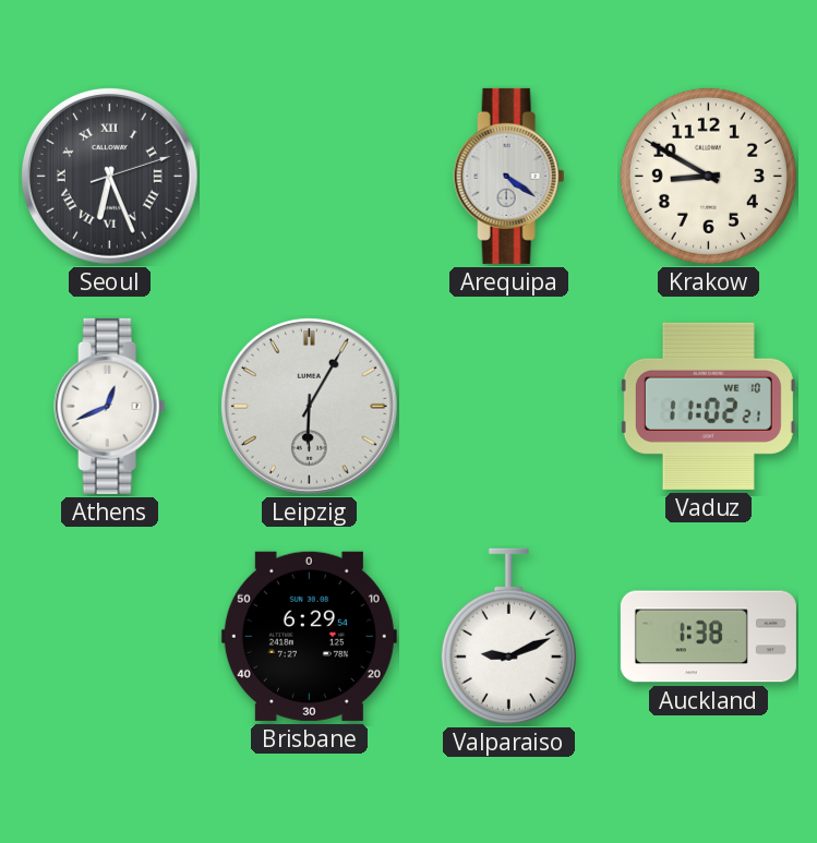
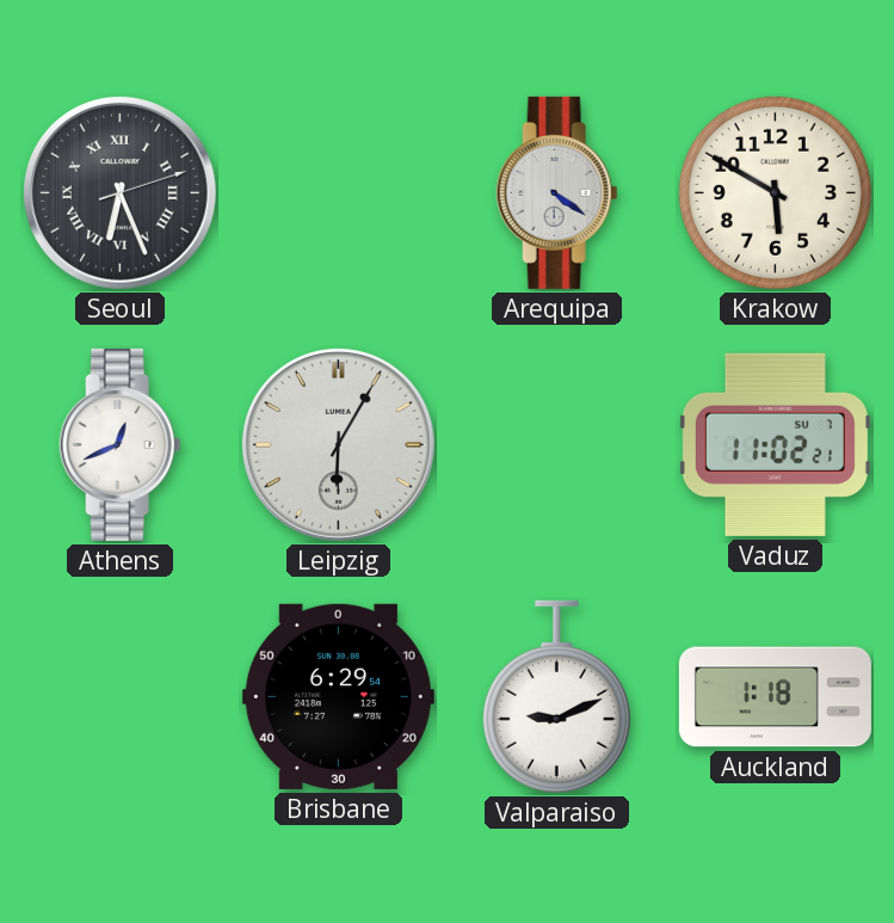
Krakow: 8:50 -> 5:50
Vaduz date: WE 10 -> SU 7
Auckland: 1:38 -> 1:18
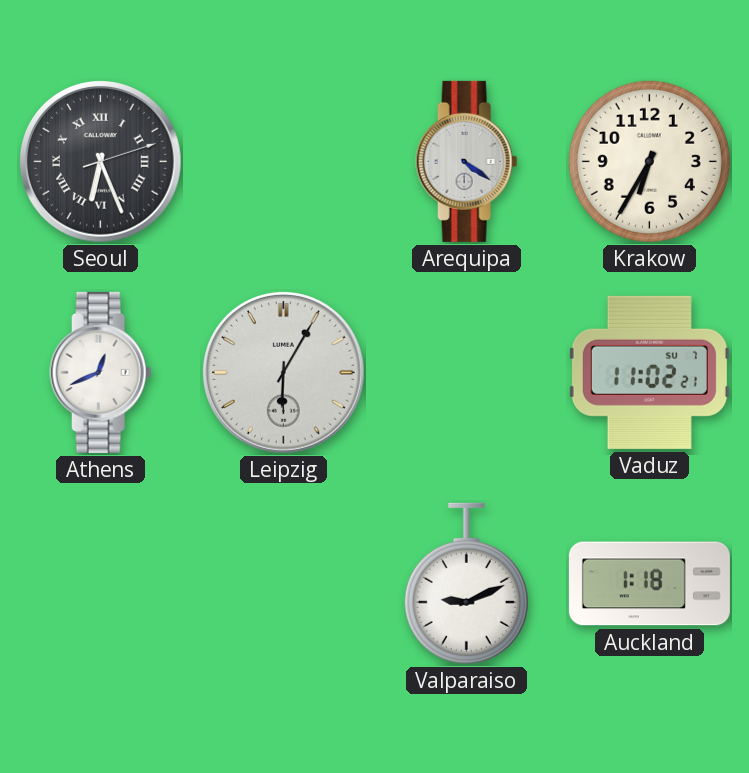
Krakow: 5:50 -> 6:35
Brisbane: 6:29 -> none
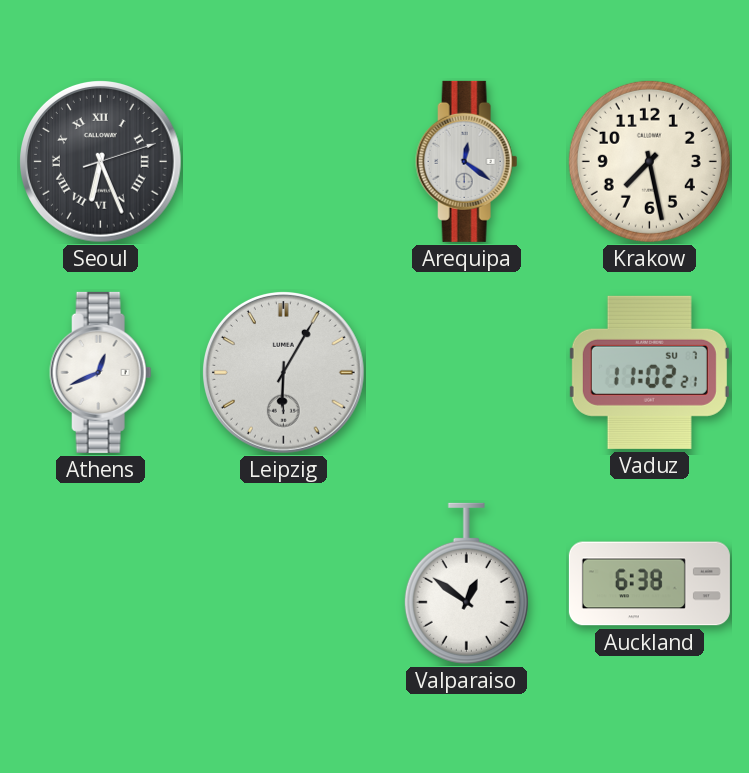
Arequipa: 4:21 -> 12:21
Krakow: 6:35 -> 7:28
Valparaiso: 9:11 -> 12:51
Auckland: 1:18 -> 6:38
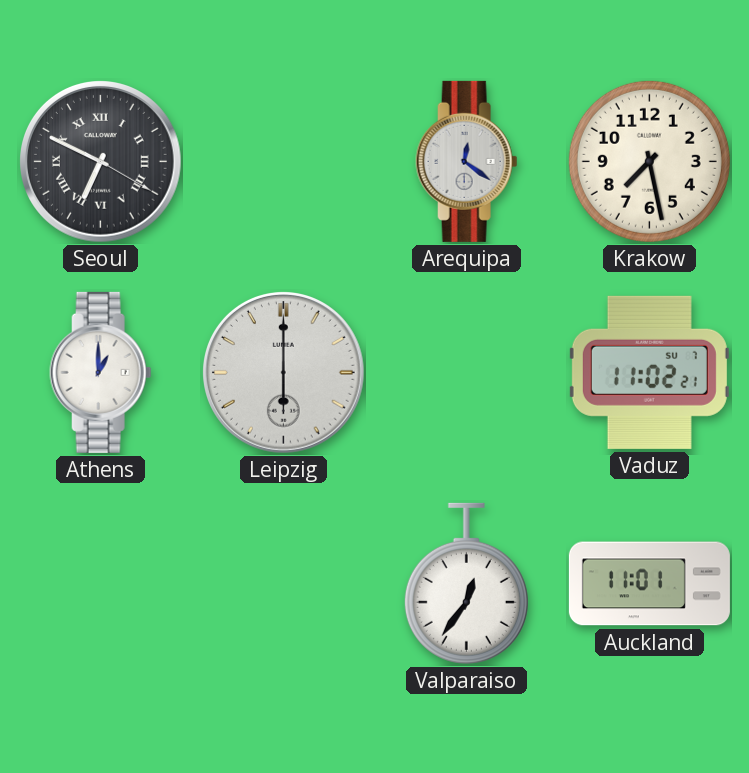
Seoul: 6:26 -> 6:49
Athens: 12:41 -> 1:00
Leipzig: 6:05 -> 6:00
Valparaiso: 12:51 -> 12:36
Auckland: 6:38 -> 11:01
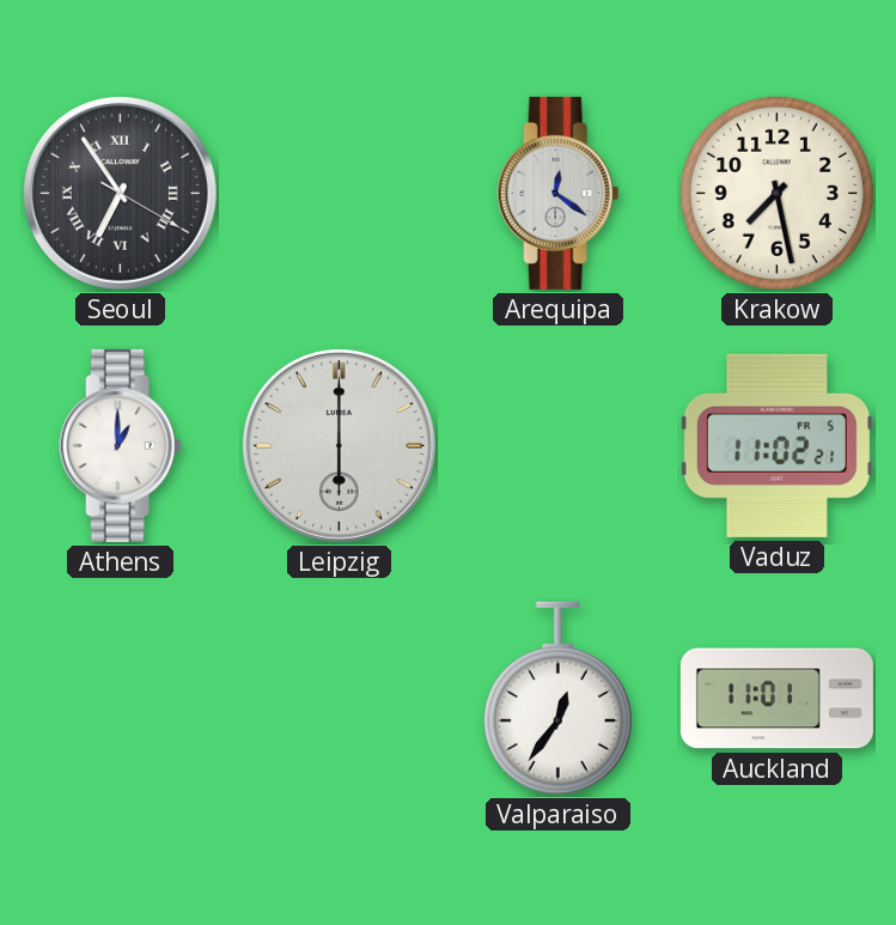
Seoul: 6:49 -> 6:54
Vaduz date: SU 7 -> FR 5
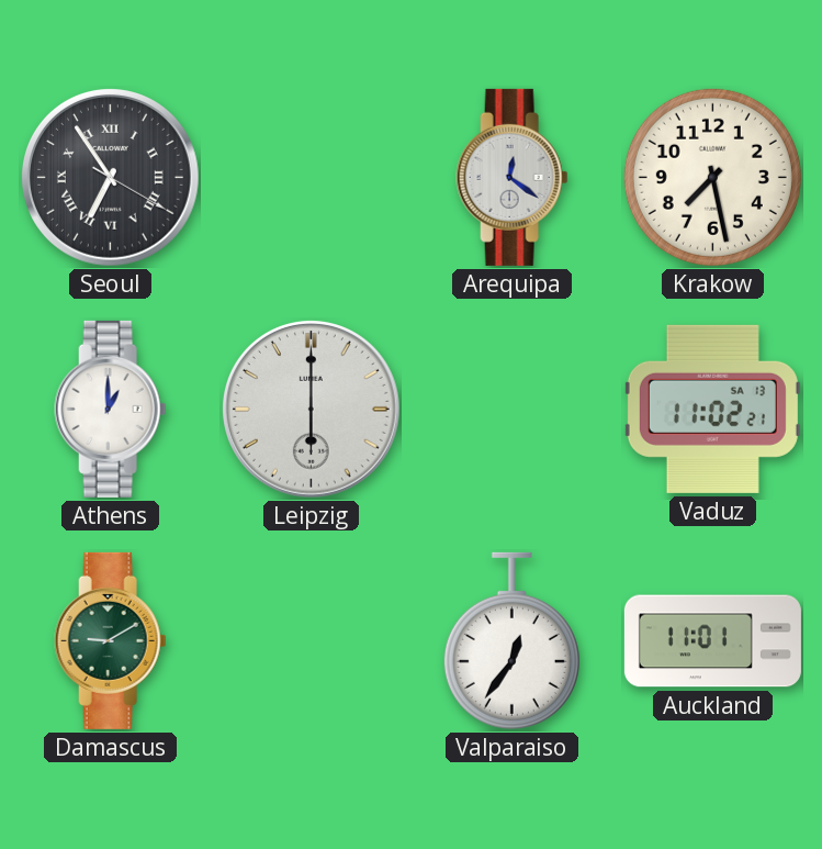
Vaduz date: FR 5 -> SA 13
Damascus: none -> 9:10
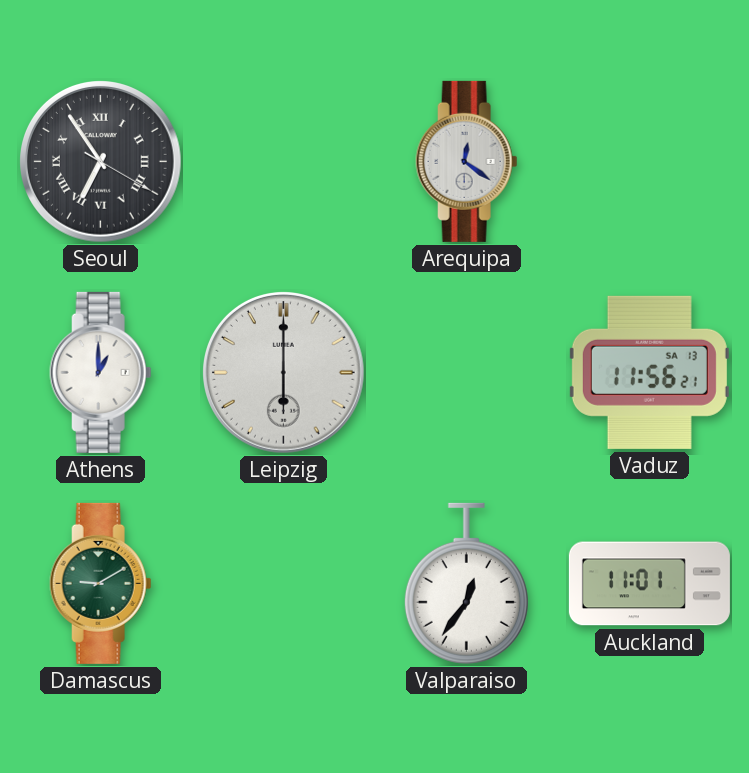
Krakow: 7:28 -> none
Vaduz: 11:02 -> 11:56
